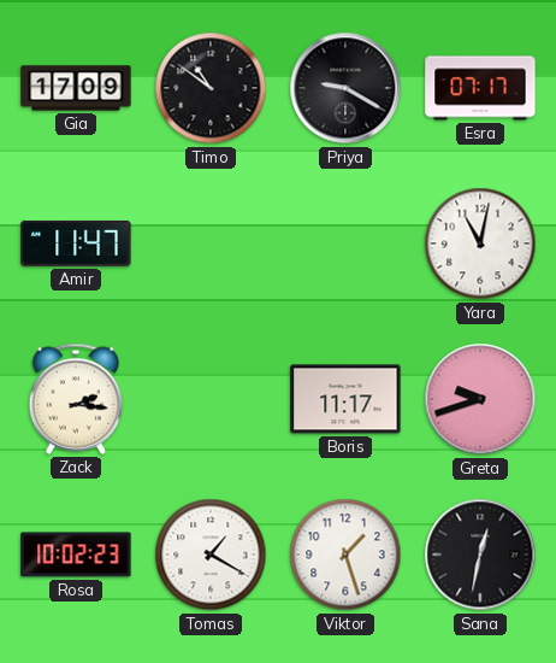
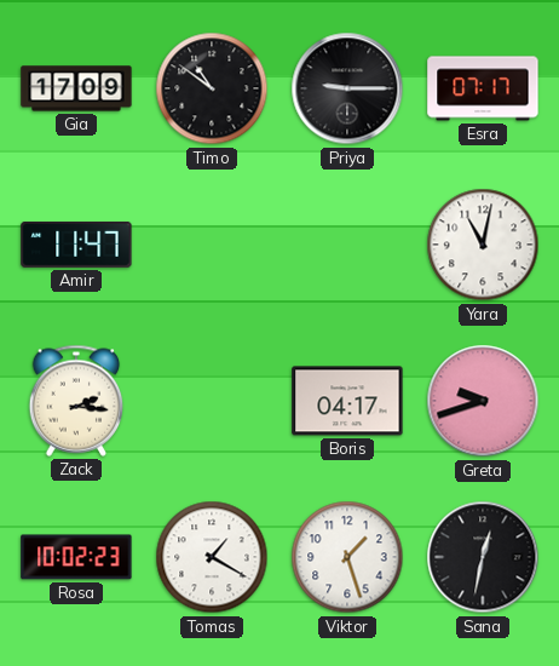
Priya: 9:20 -> 9:15
Boris: 11:17 -> 04:17
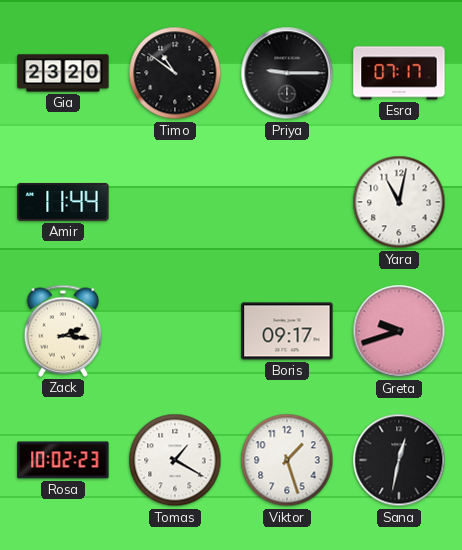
Gia: 17:09 -> 23:20
Amir: 11:47 -> 11:44
Boris: 04:17 -> 09:17
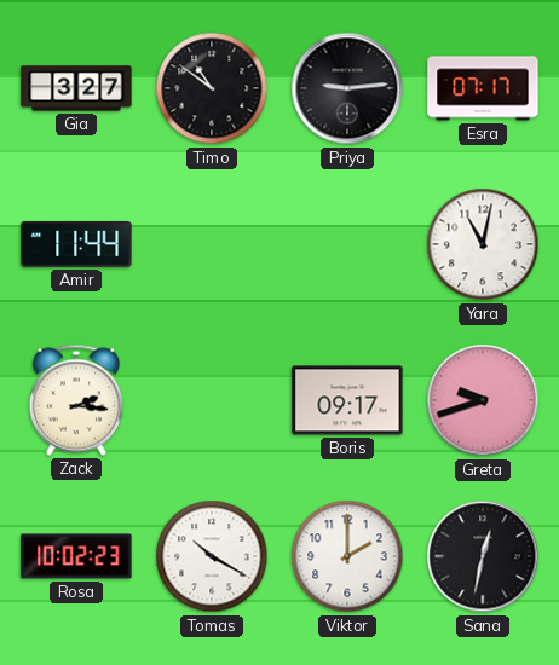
Gia: 23:20 -> 3:27
Priya: 9:15 -> 9:14
Tomas: 1:20 -> 10:20
Viktor: 1:27 -> 2:00
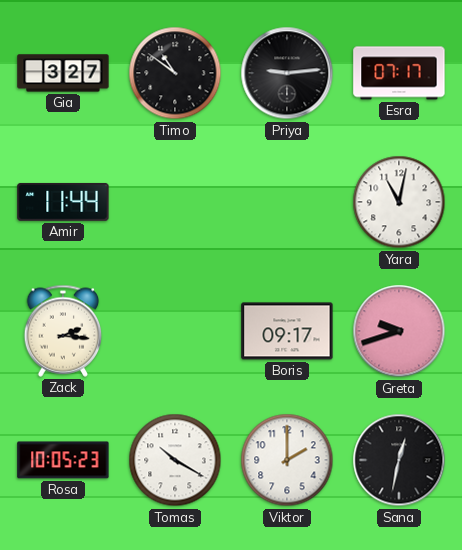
Rosa: 10:02 -> 10:05
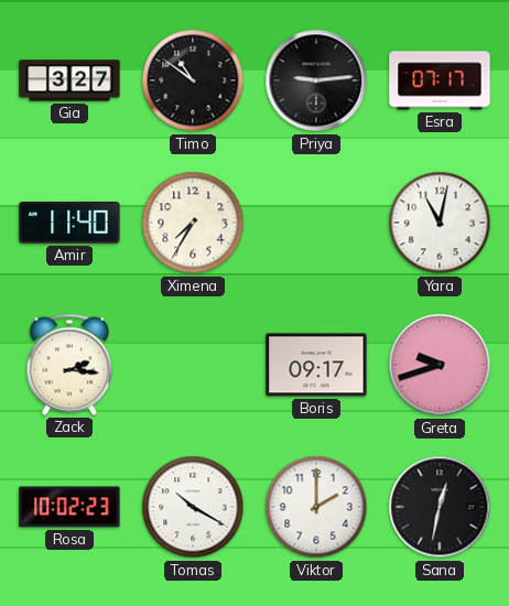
Amir: 11:44 -> 11:40
Ximena: none -> 7:35
Rosa: 10:05 -> 10:02
